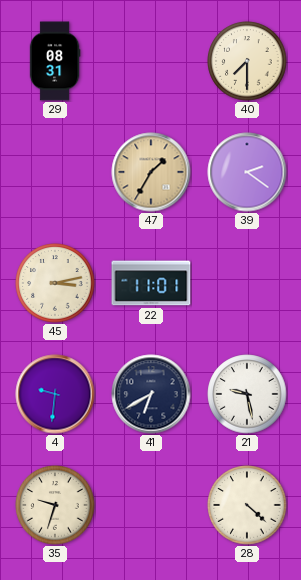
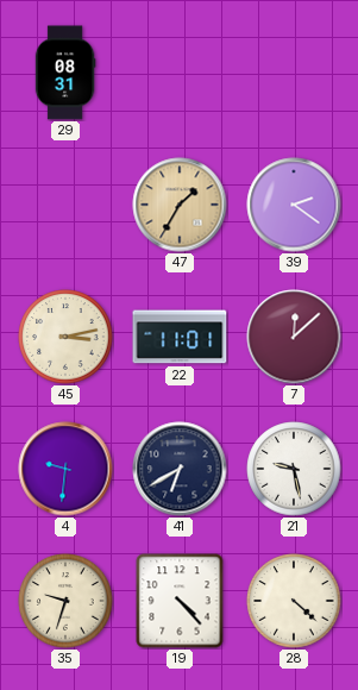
40: 7:30 -> none
7: none -> 12:08
19: none -> 4:23
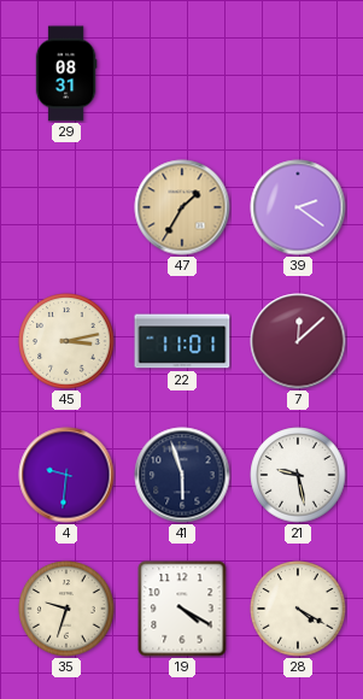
41: 6:40 -> 5:57
19: 4:23 -> 4:20
28: 4:22 -> 4:20
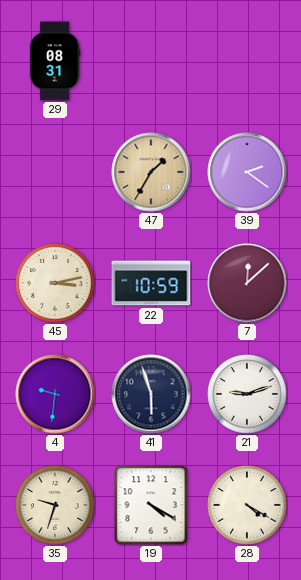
22: 11:01 -> 10:59
21: 9:28 -> 9:12
